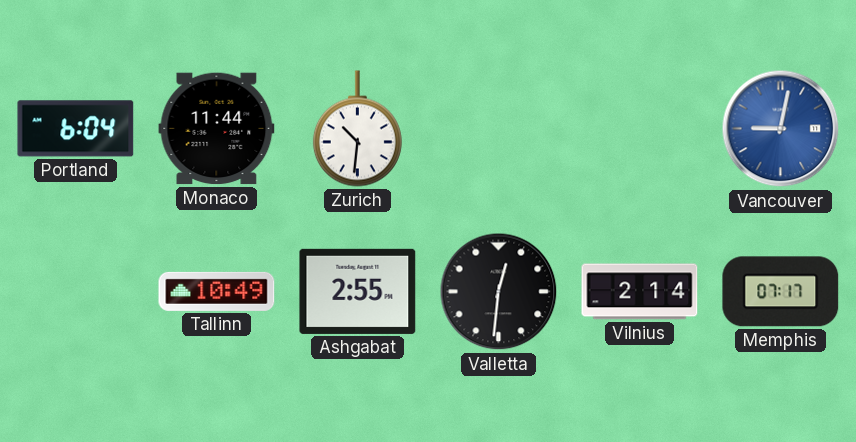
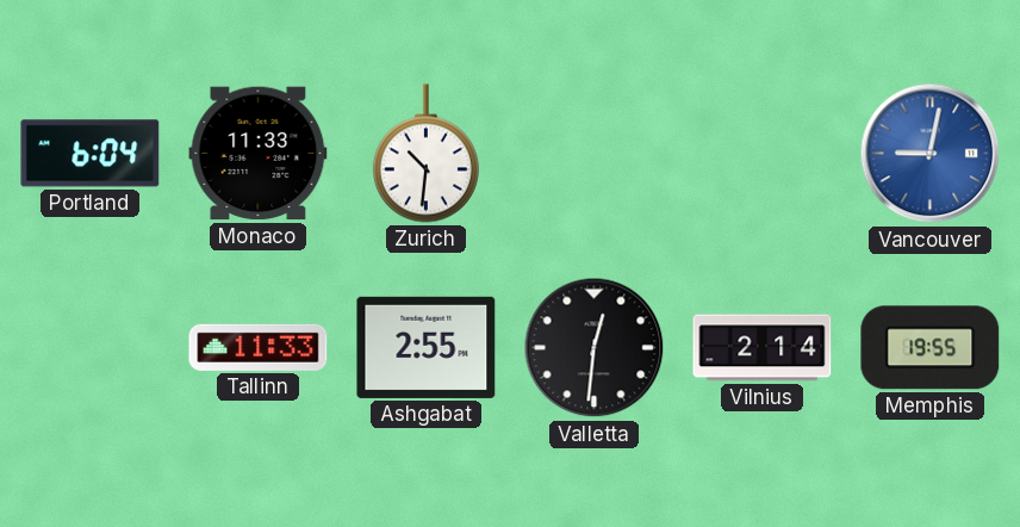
Monaco: 11:44 -> 11:33
Tallinn: 10:49 -> 11:33
Memphis: 07:17 -> 19:55
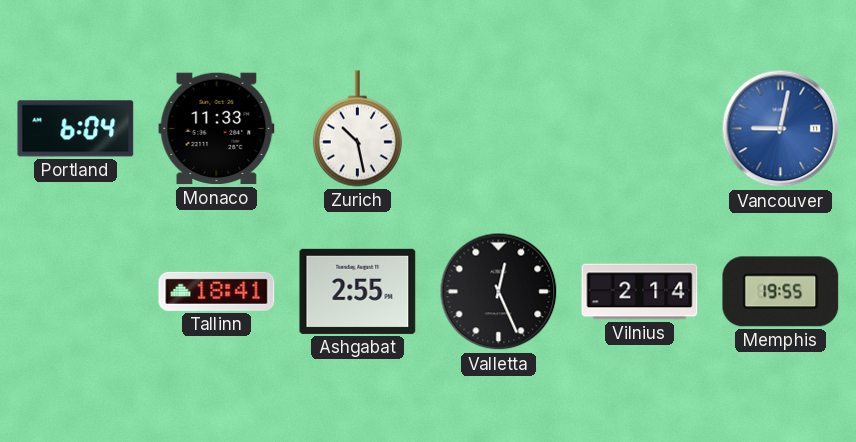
Zurich: 10:31 -> 10:28
Tallinn: 11:33 -> 18:41
Valletta: 12:31 -> 12:26
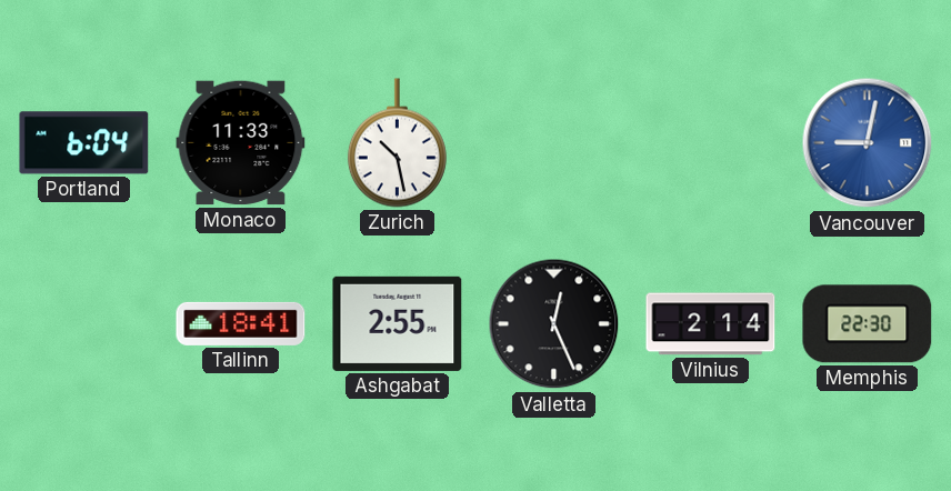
Memphis: 19:55 -> 22:30
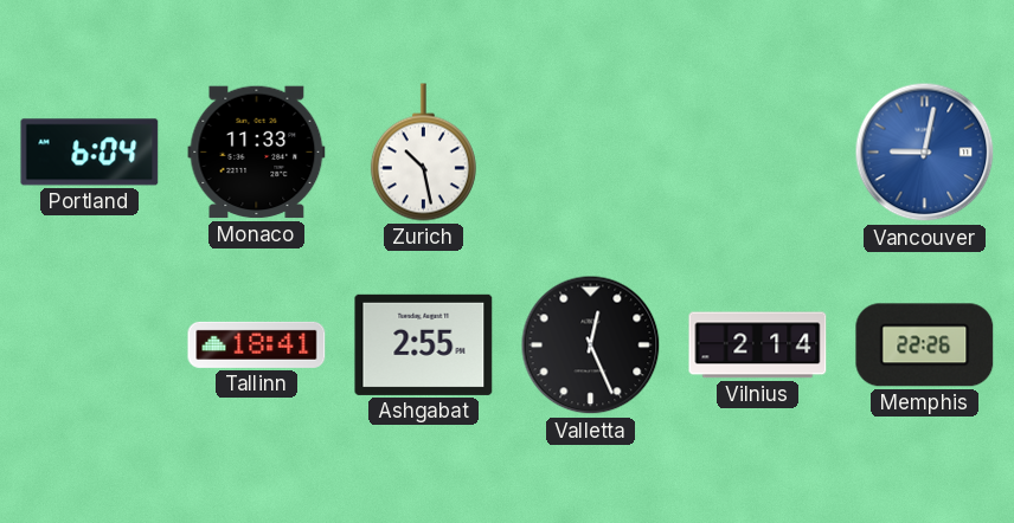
Memphis: 22:30 -> 22:26
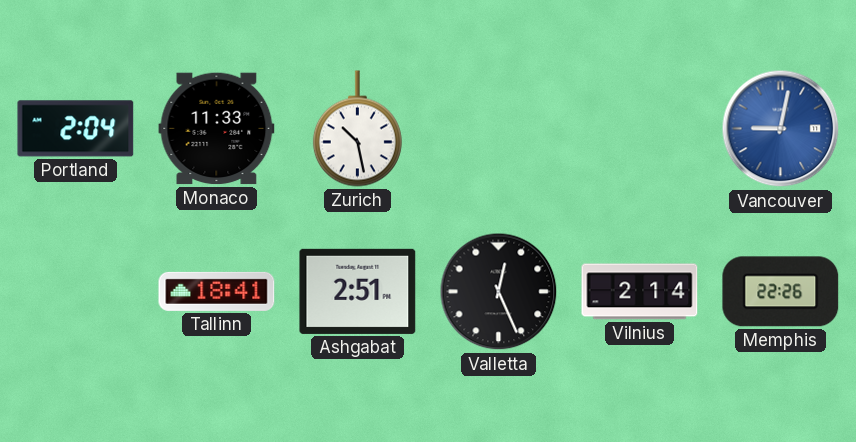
Portland: 6:04 -> 2:04
Ashgabat: 2:55 -> 2:51
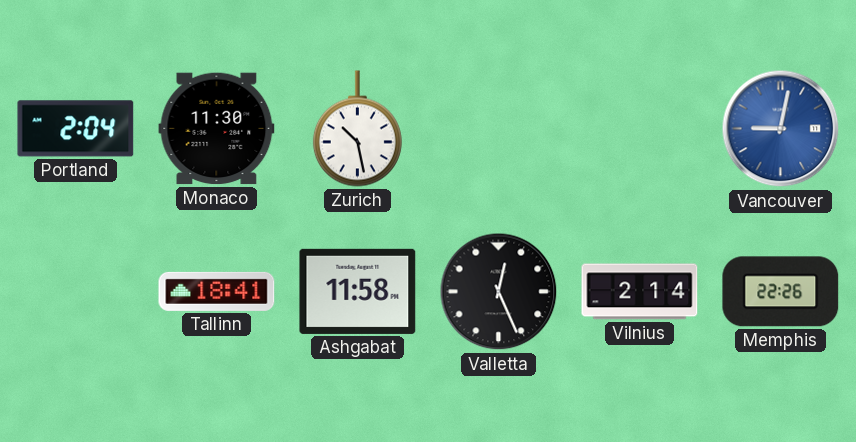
Monaco: 11:33 -> 11:30
Ashgabat: 2:51 -> 11:58
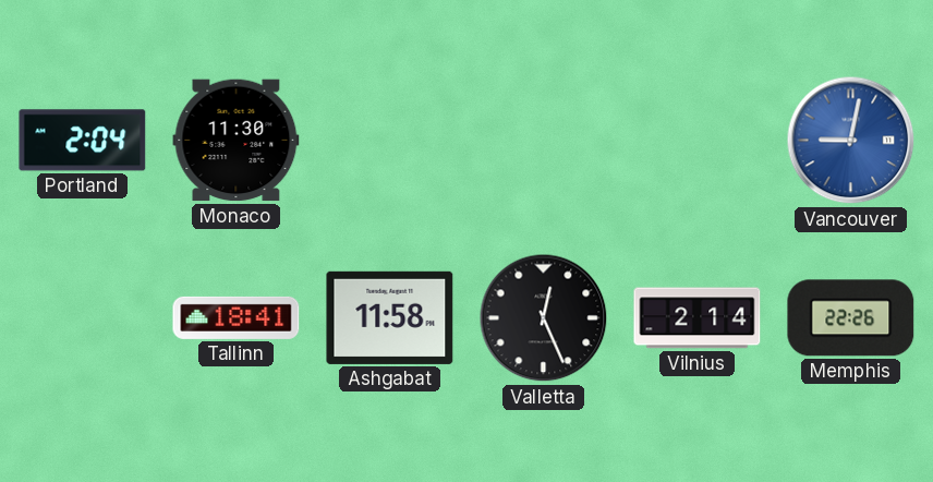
Zurich: 10:28 -> none
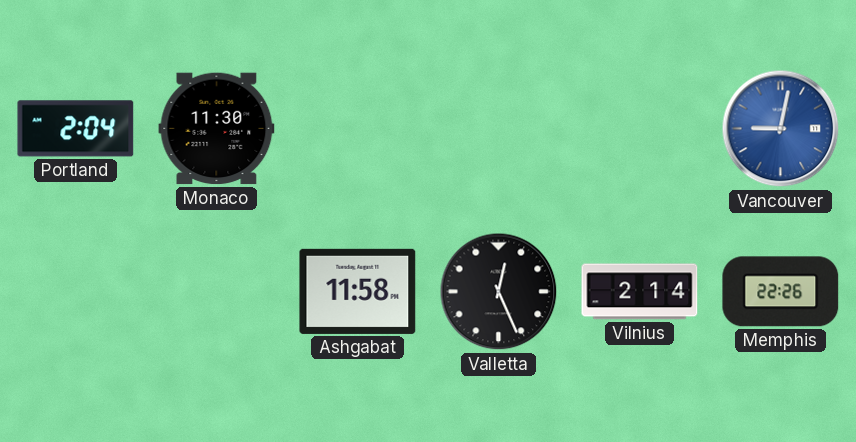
Tallinn: 18:41 -> none
